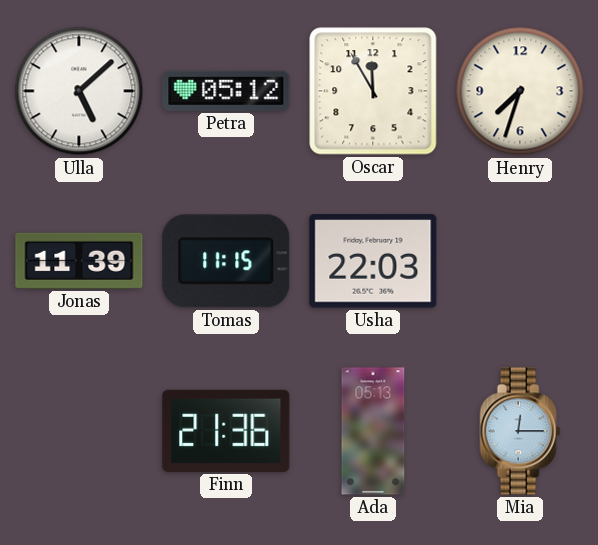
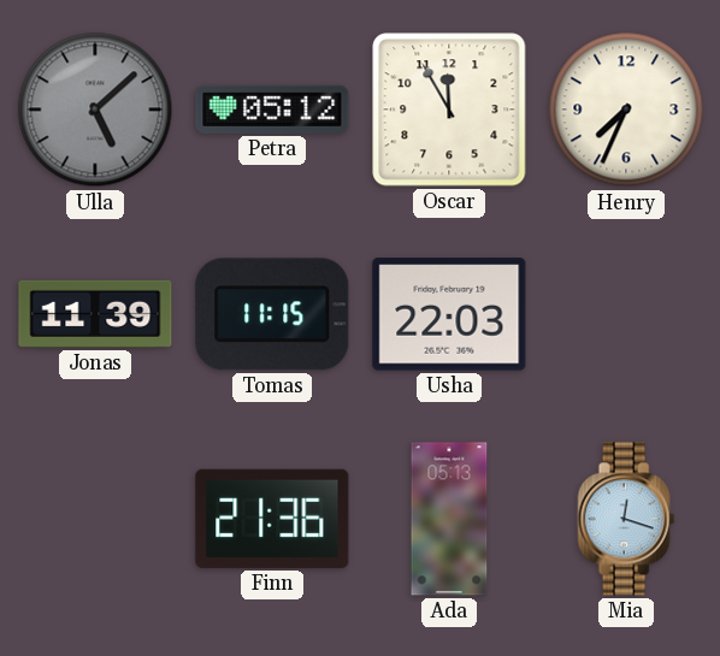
Ulla dial: white -> grey
Henry: 7:33 -> 7:34
Mia: 12:15 -> 12:18
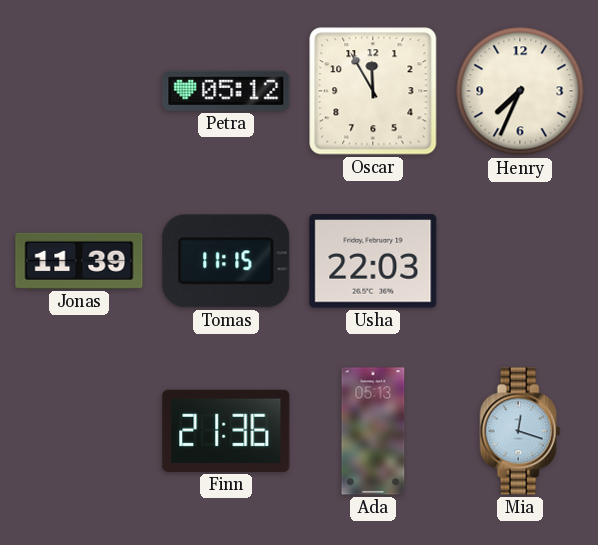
Ulla: 5:08 -> none
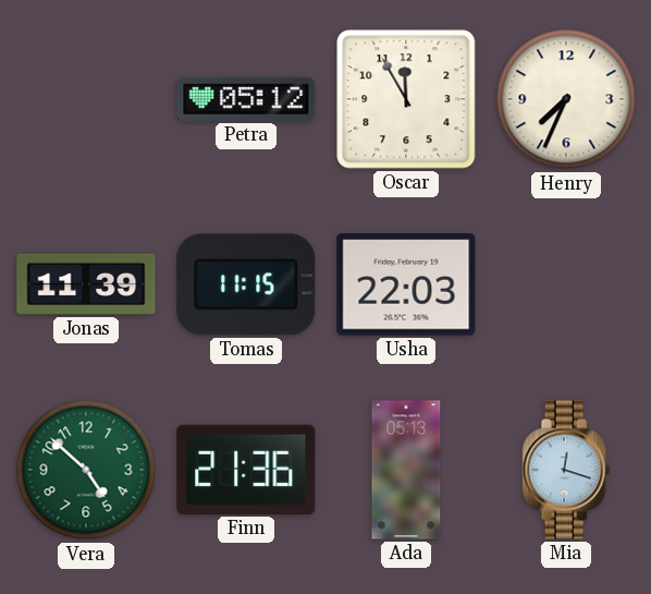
Vera: none -> 4:52
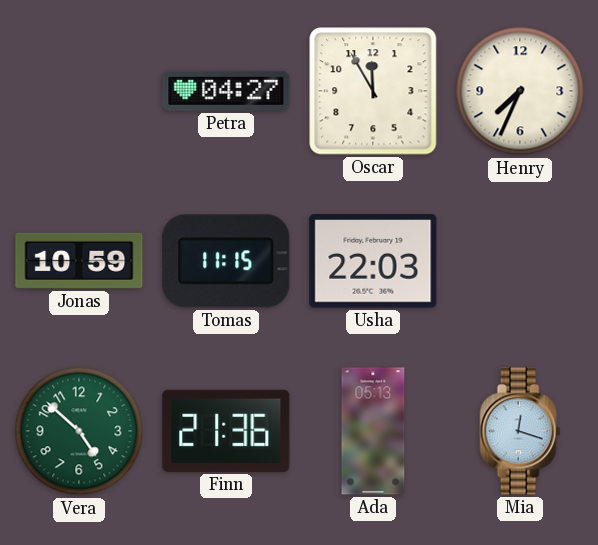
Petra: 05:12 -> 04:27
Jonas: 11:39 -> 10:59
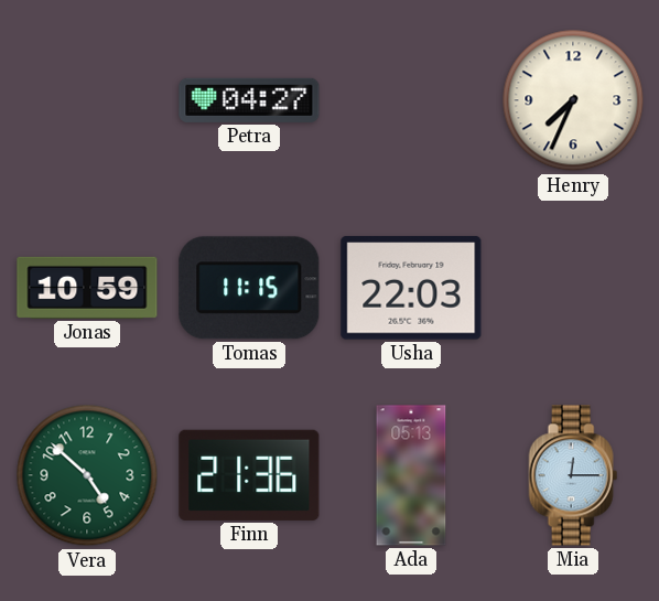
Oscar: 11:55 -> none
Mia: 12:18 -> 12:15
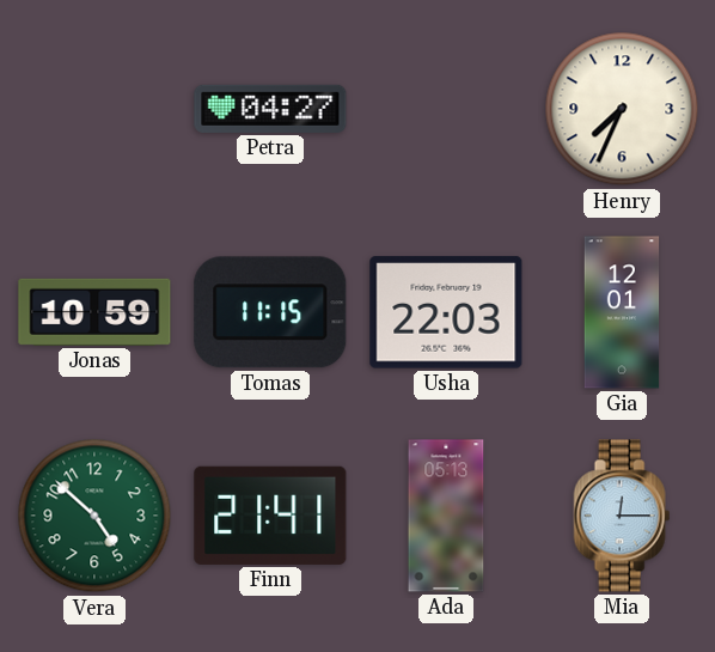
Gia: none -> 12:01
Finn: 21:36 -> 21:41
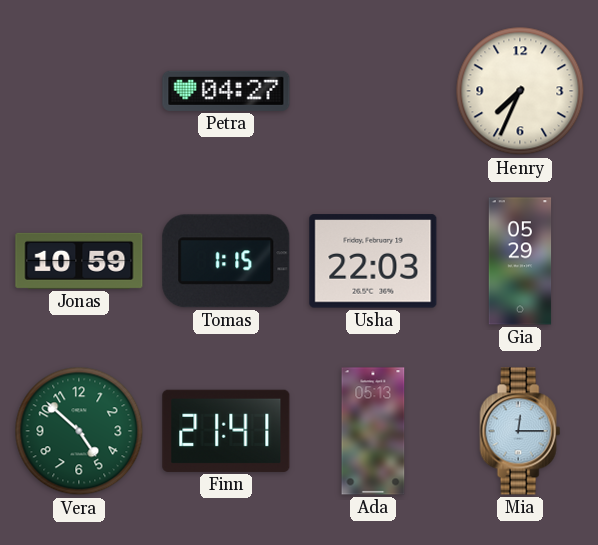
Tomas: 11:15 -> 1:15
Gia: 12:01 -> 05:29
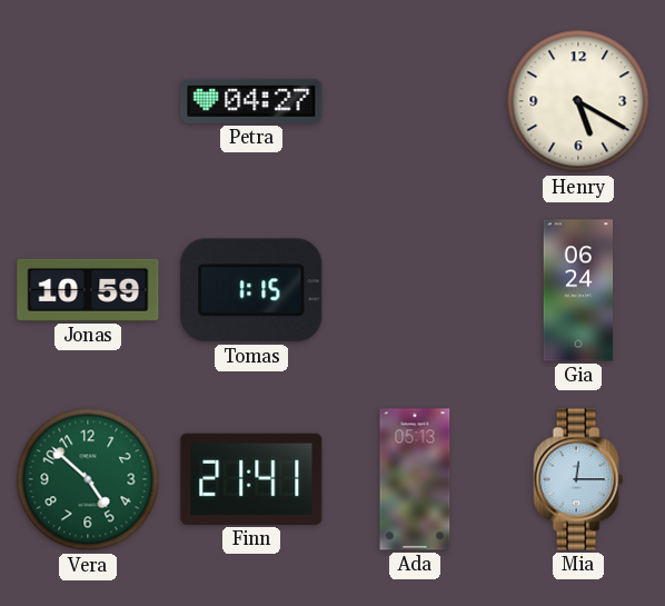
Henry: 7:34 -> 5:20
Usha: 22:03 -> none
Gia: 05:29 -> 06:24
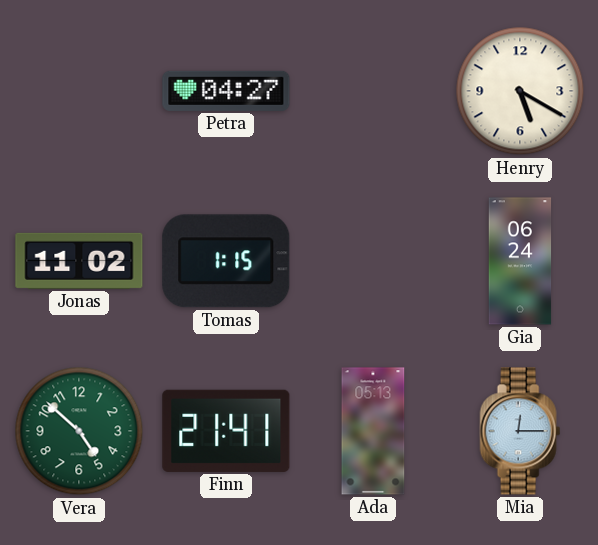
Jonas: 10:59 -> 11:02
